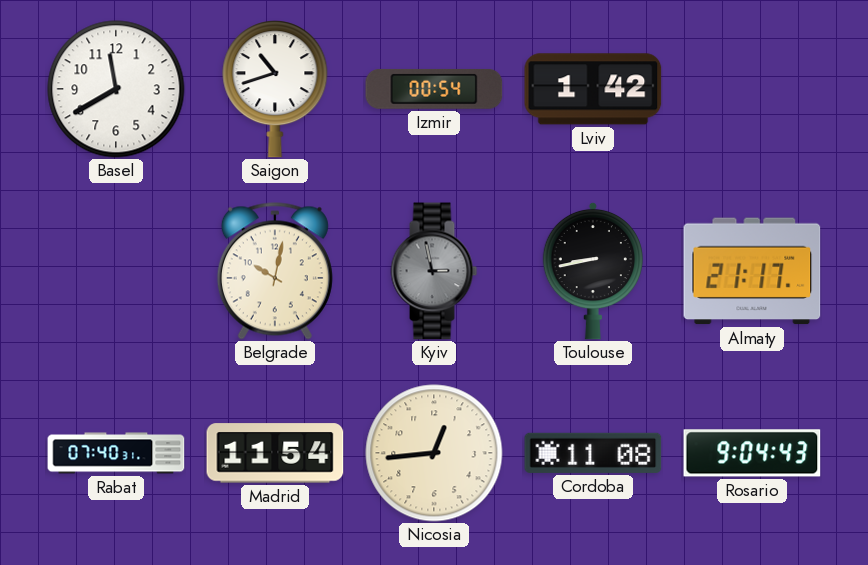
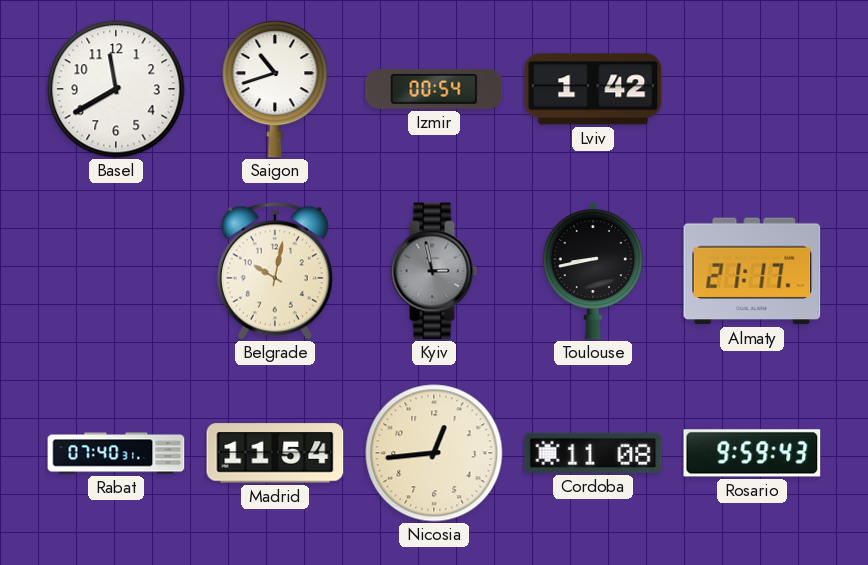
Rosario: 9:04 -> 9:59
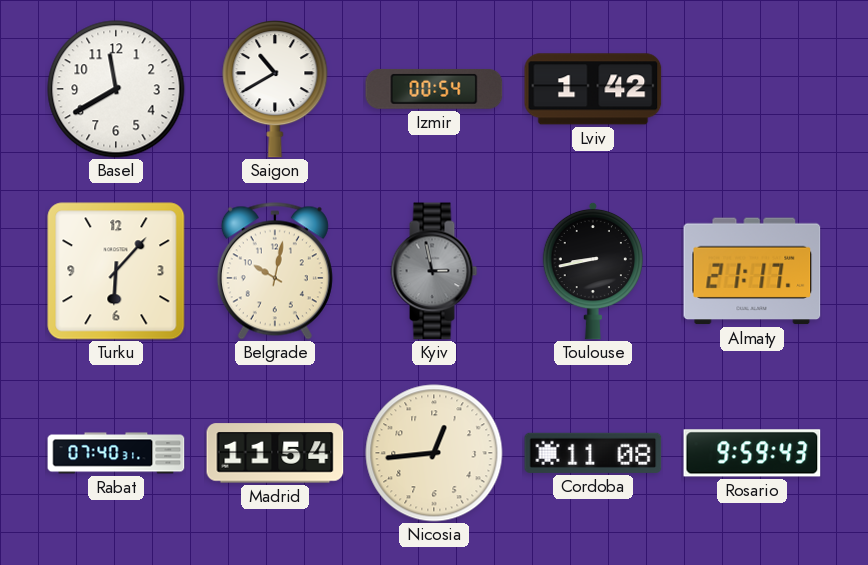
Saigon: 10:42 -> 10:40
Turku: none -> 6:07
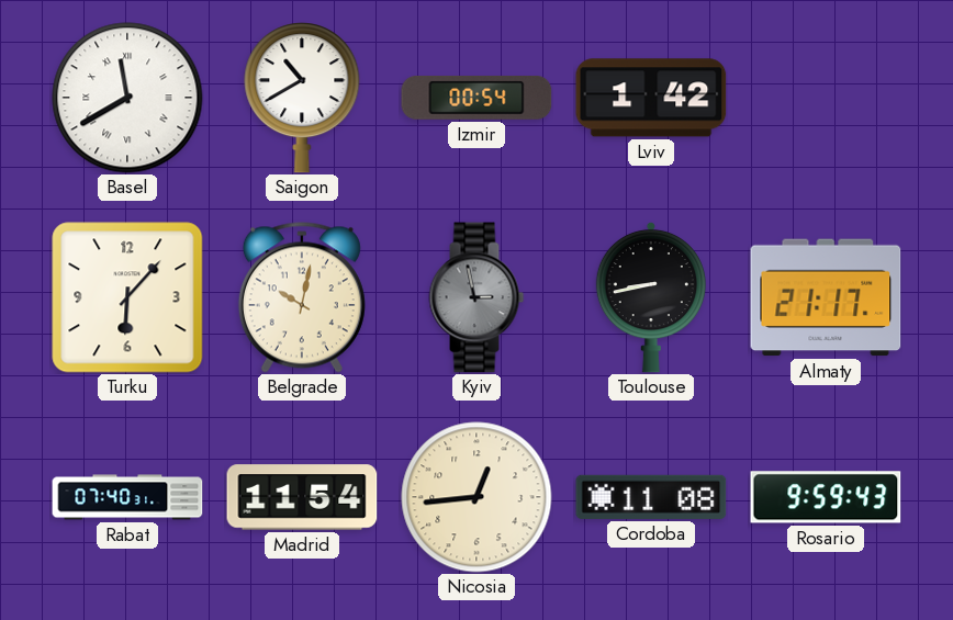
Basel numerals: Arabic -> Roman
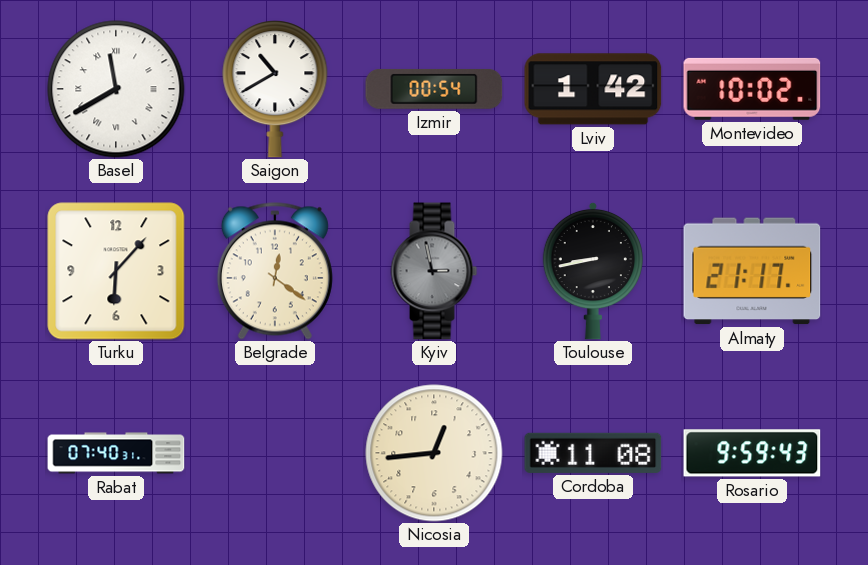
Montevideo: none -> 10:02
Belgrade: 10:02 -> 12:21
Madrid: 11:54 -> none
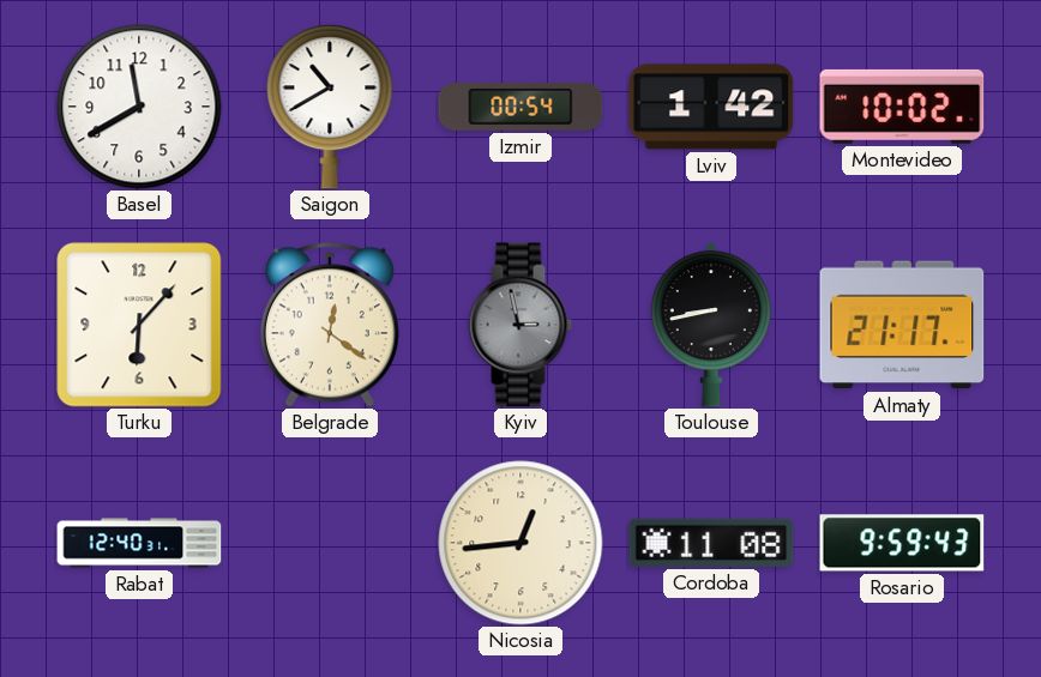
Basel numerals: Roman -> Arabic
Rabat: 07:40 -> 12:40
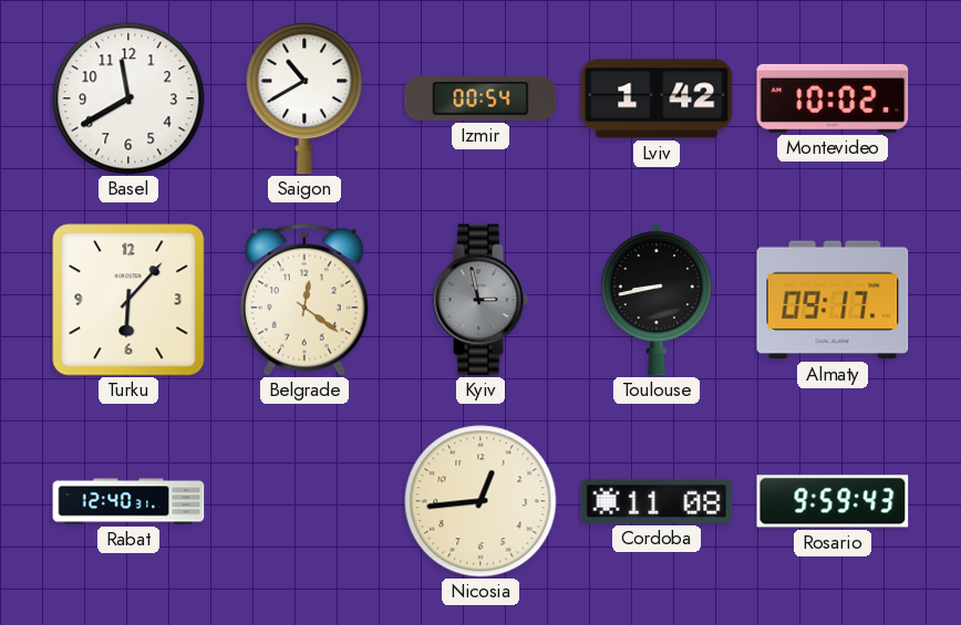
Almaty: 21:17 -> 09:17
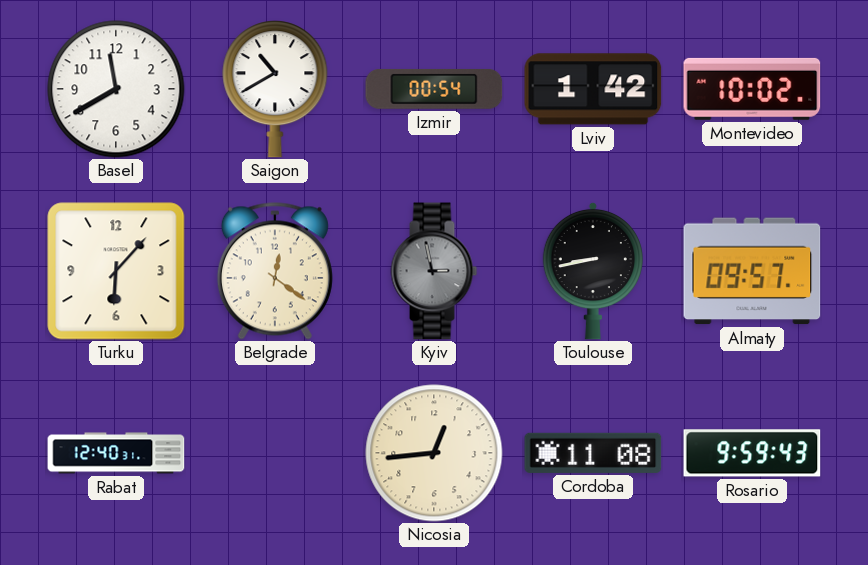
Almaty: 09:17 -> 09:57
